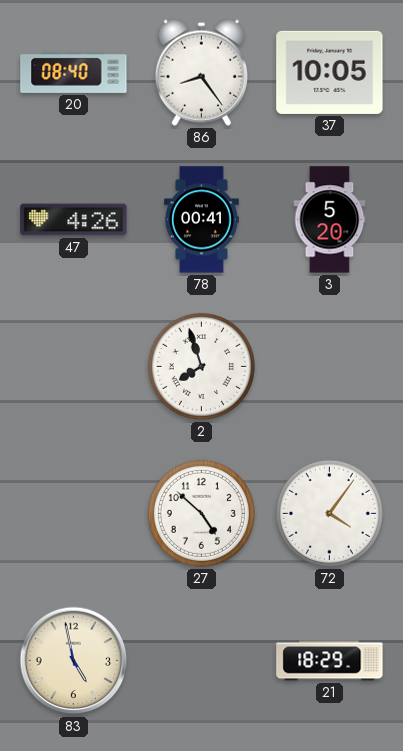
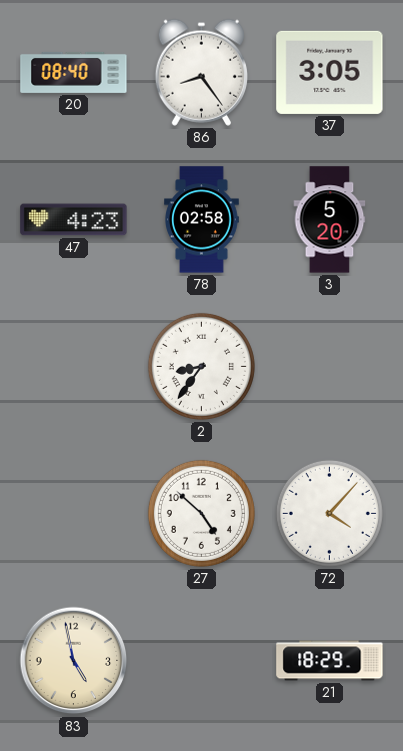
37: 10:05 -> 3:05
47: 4:26 -> 4:23
78: 00:41 -> 02:58
2: 7:57 -> 8:36
72: 4:06 -> 4:07
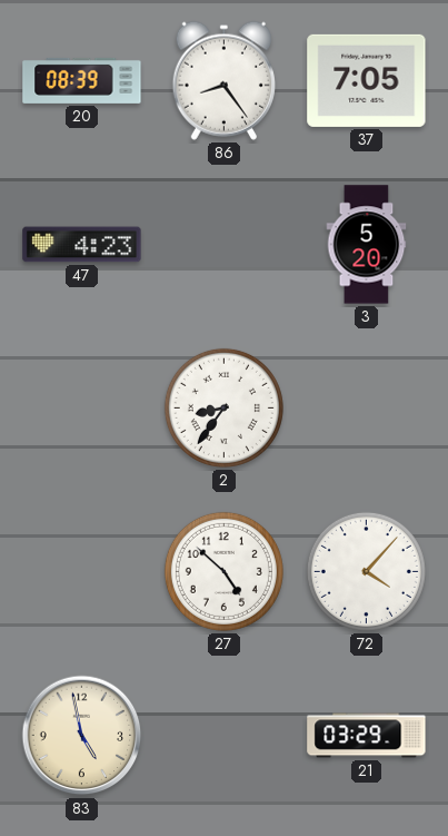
20: 08:40 -> 08:39
37: 3:05 -> 7:05
78: 02:58 -> none
21: 18:29 -> 03:29
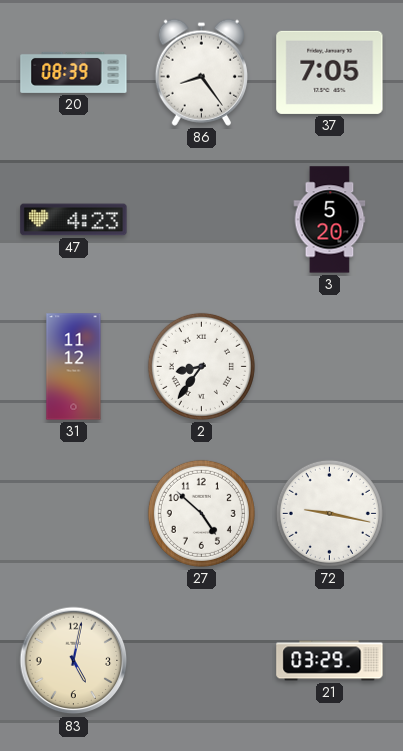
31: none -> 11:12
72: 4:07 -> 9:17
83: 4:58 -> 5:02
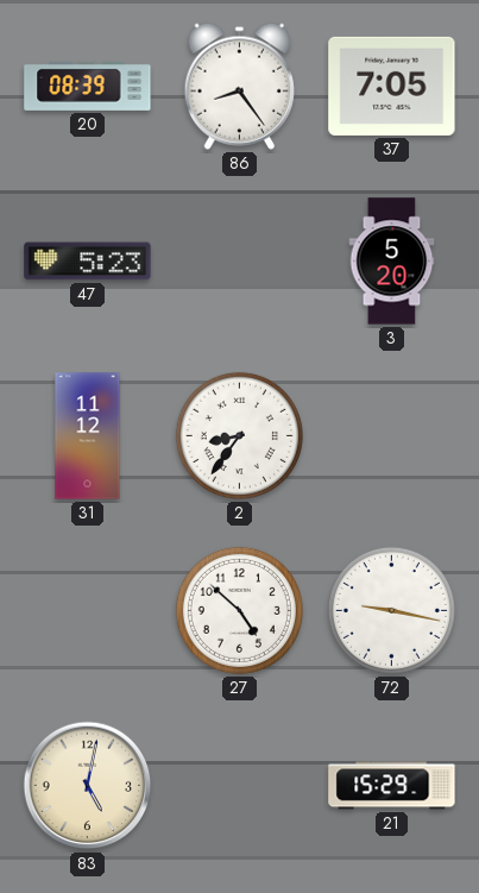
47: 4:23 -> 5:23
21: 03:29 -> 15:29
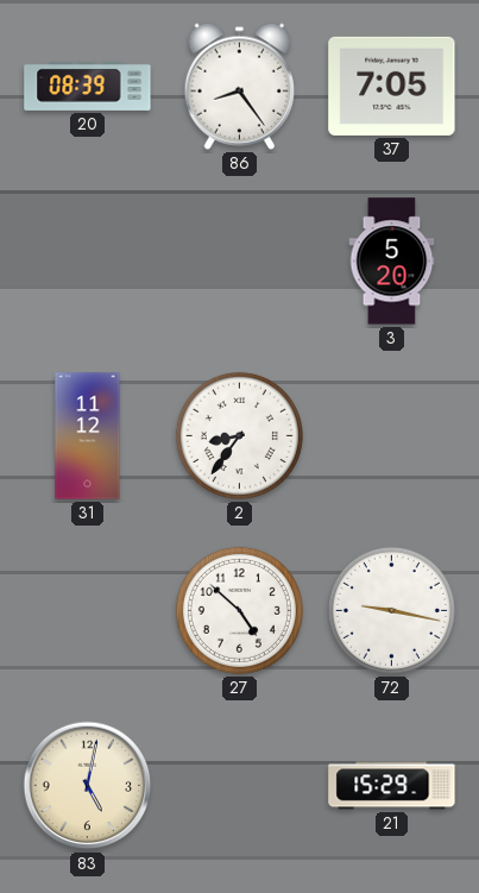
47: 5:23 -> none
